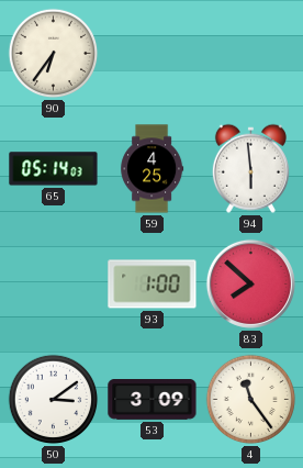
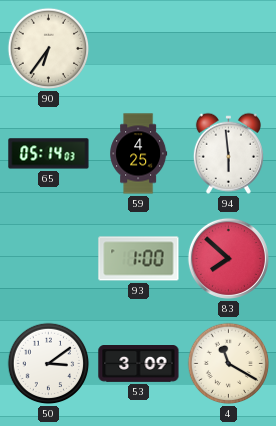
4: 11:24 -> 11:20
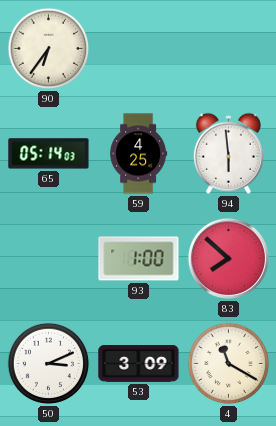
50: 3:09 -> 3:11
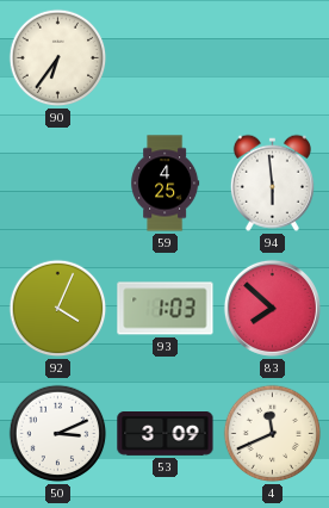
65: 05:14 -> none
92: none -> 4:04
93: 1:00 -> 1:03
4: 11:20 -> 11:41
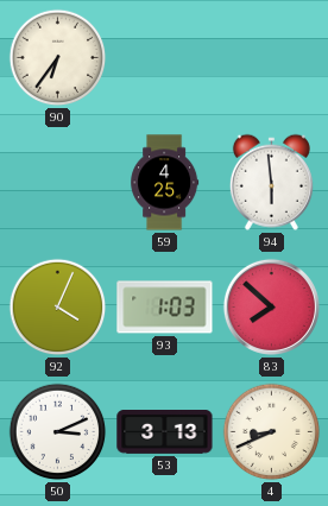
53: 3:09 -> 3:13
4: 11:41 -> 8:41
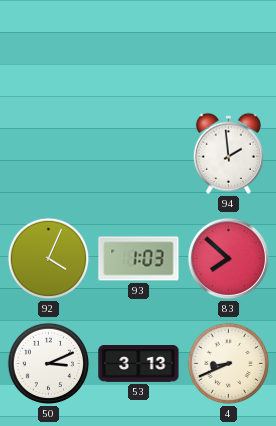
90: 6:36 -> none
59: 4:25 -> none
94: 5:59 -> 1:59
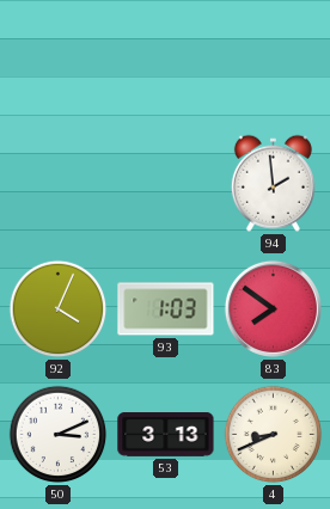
83: 7:52 -> 7:51
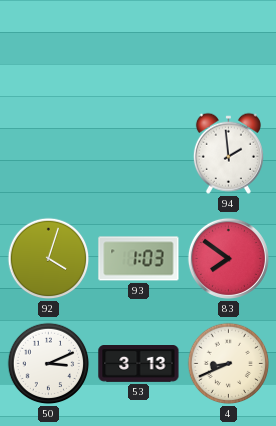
92: 4:04 -> 4:03
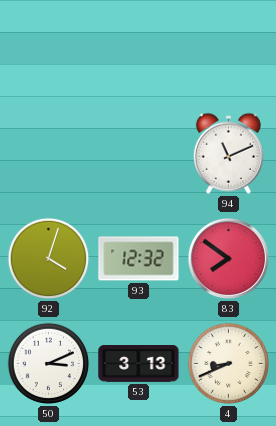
94: 1:59 -> 11:11
93: 1:03 -> 12:32
